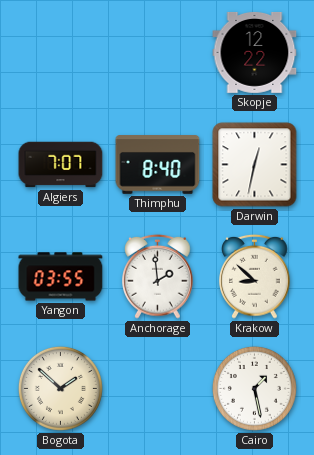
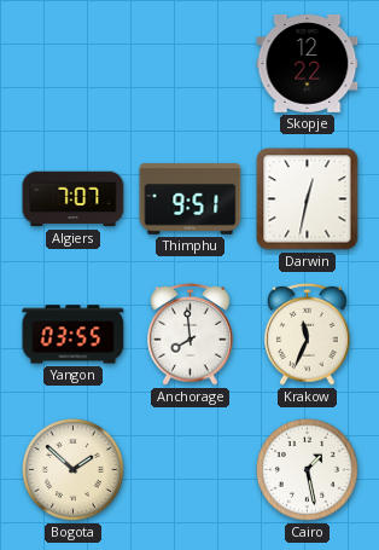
Thimphu: 8:40 -> 9:51
Anchorage: 1:59 -> 7:59
Krakow: 8:52 -> 11:34
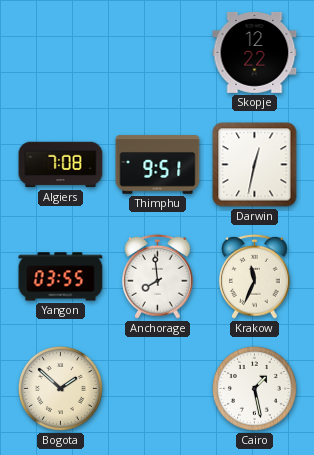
Algiers: 7:07 -> 7:08
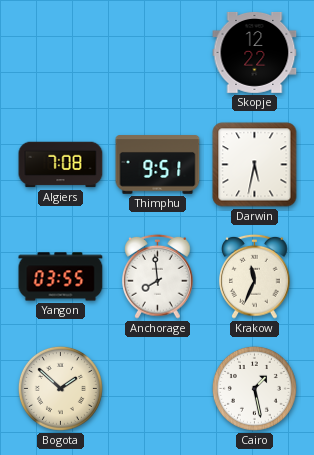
Darwin: 12:32 -> 5:32
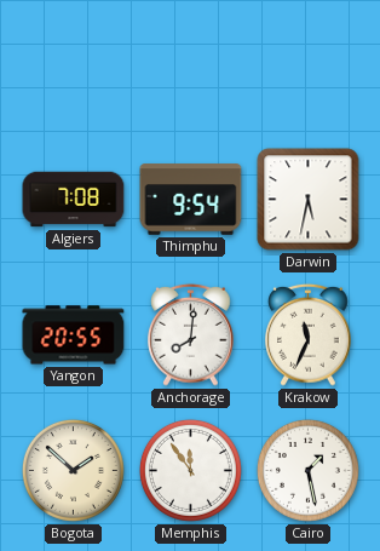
Skopje: 12:22 -> none
Thimphu: 9:51 -> 9:54
Yangon: 03:55 -> 20:55
Anchorage: 7:59 -> 8:01
Memphis: none -> 11:54
